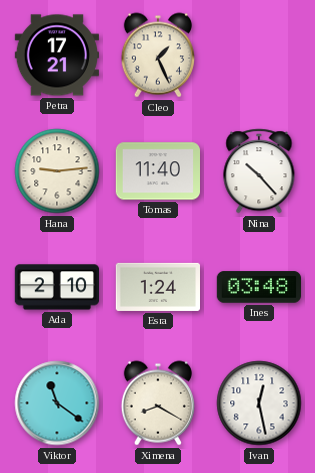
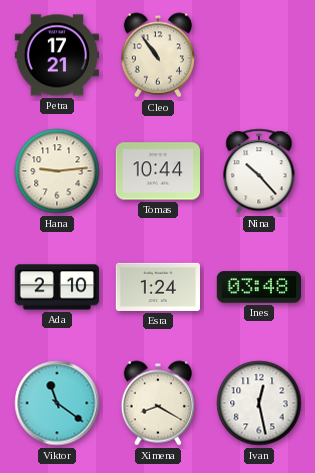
Cleo: 1:26 -> 10:54
Tomas: 11:40 -> 10:44
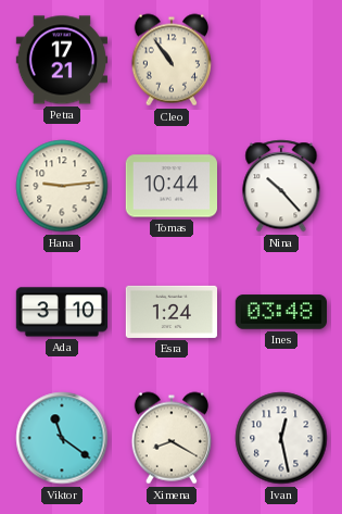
Ada: 2:10 -> 3:10
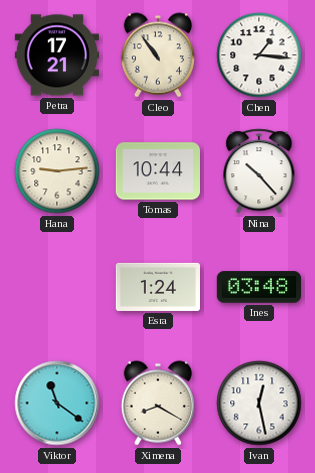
Chen: none -> 1:16
Ada: 3:10 -> none
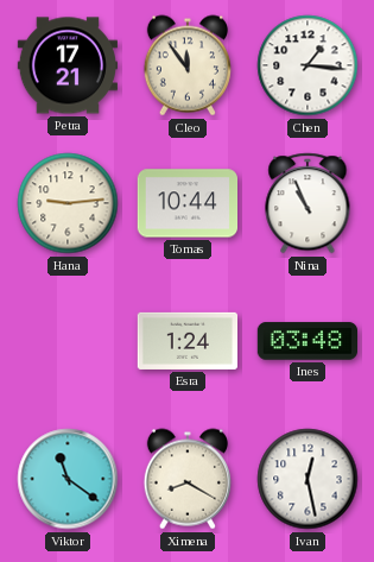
Cleo: 10:54 -> 11:54
Nina: 10:23 -> 10:56
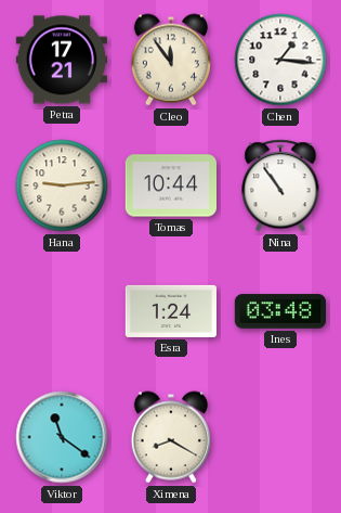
Nina: 10:56 -> 10:54
Ivan: 12:28 -> none
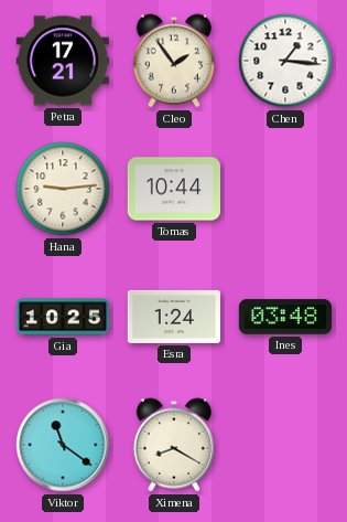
Cleo: 11:54 -> 1:54
Nina: 10:54 -> none
Gia: none -> 10:25
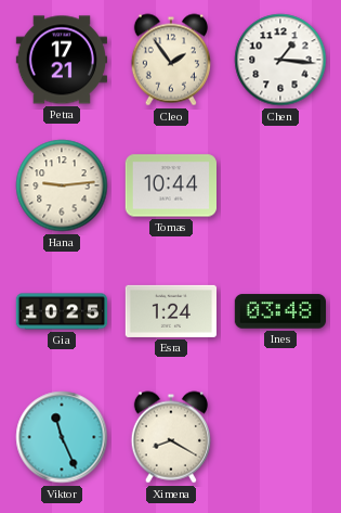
Viktor: 11:21 -> 11:26
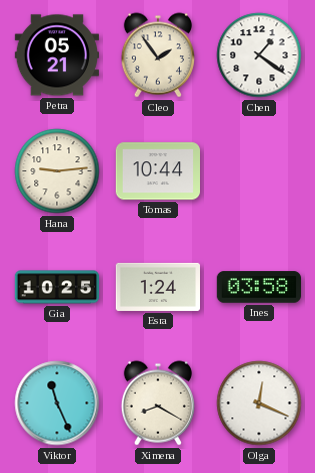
Petra: 17:21 -> 05:21
Chen: 1:16 -> 1:21
Ines: 03:48 -> 03:58
Olga: none -> 12:19
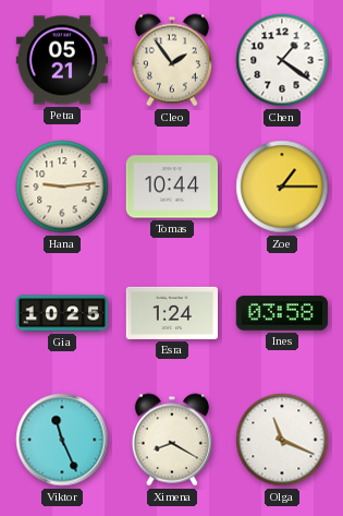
Zoe: none -> 1:15
Olga: 12:19 -> 11:19
